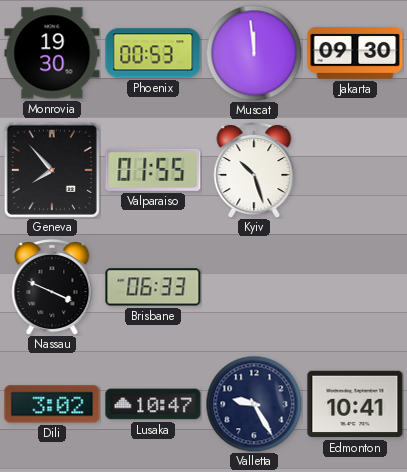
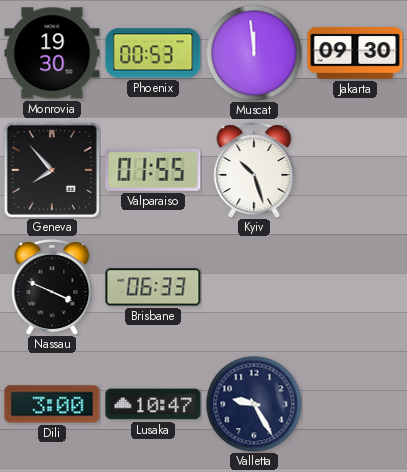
Dili: 3:02 -> 3:00
Edmonton: 10:41 -> none
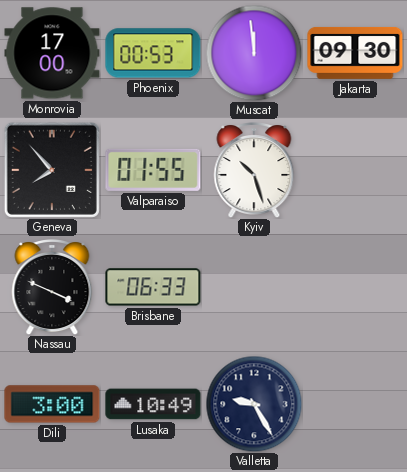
Monrovia: 19:30 -> 17:00
Lusaka: 10:47 -> 10:49
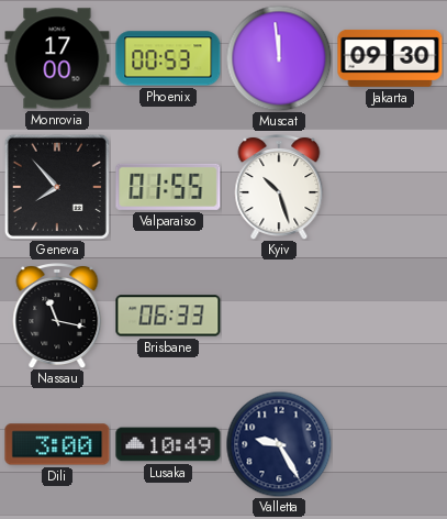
Nassau: 3:49 -> 11:17
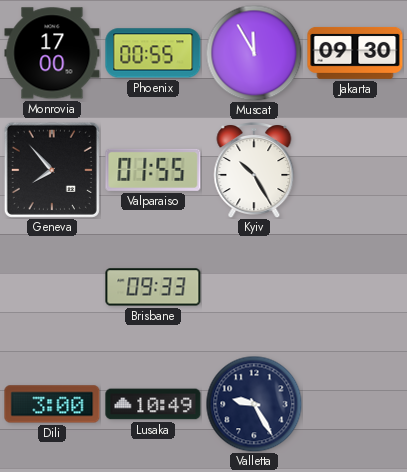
Phoenix: 00:53 -> 00:55
Muscat: 11:59 -> 11:55
Kyiv: 10:27 -> 10:25
Nassau: 11:17 -> none
Brisbane: 06:33 -> 09:33
